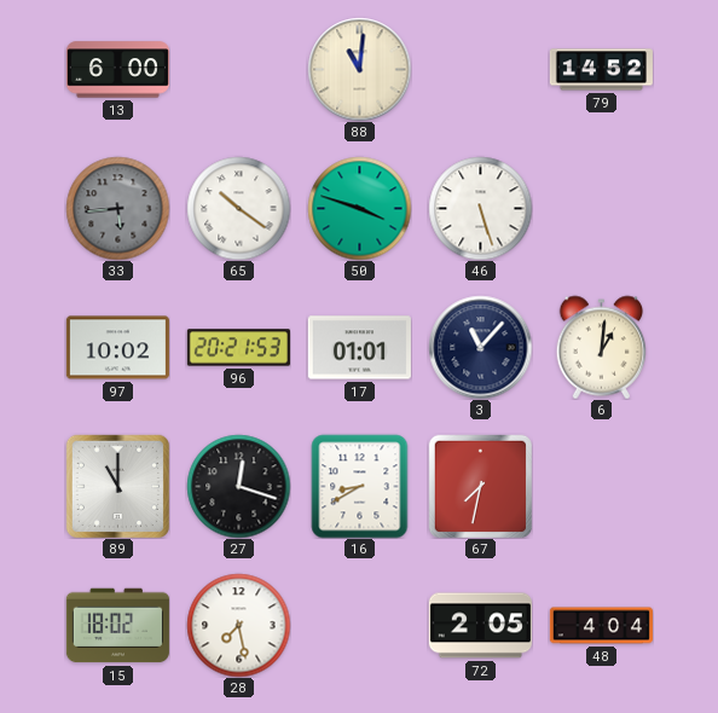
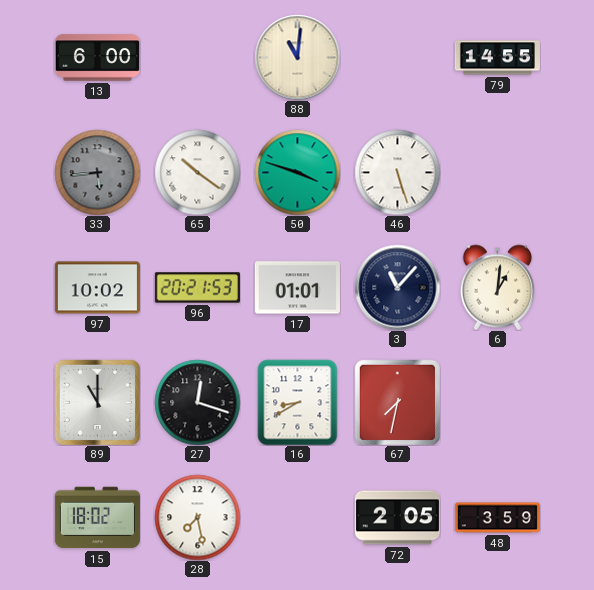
79: 14:52 -> 14:55
48: 4:04 -> 3:59
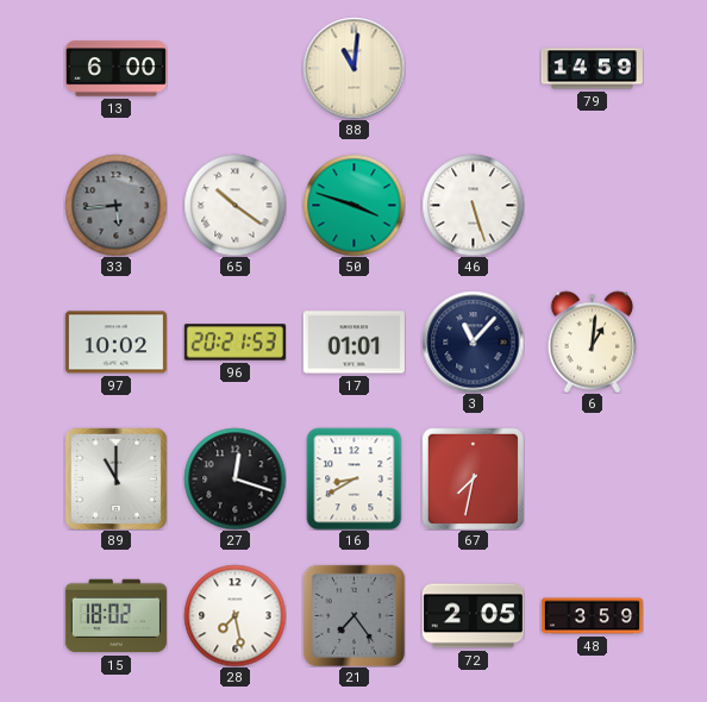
79: 14:55 -> 14:59
21: none -> 7:24
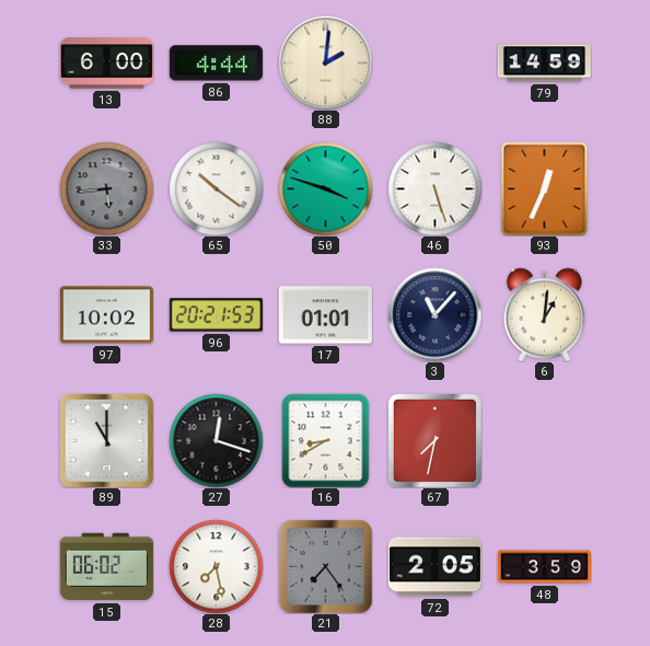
86: none -> 4:44
88: 11:01 -> 2:01
93: none -> 12:34
15: 18:02 -> 06:02
